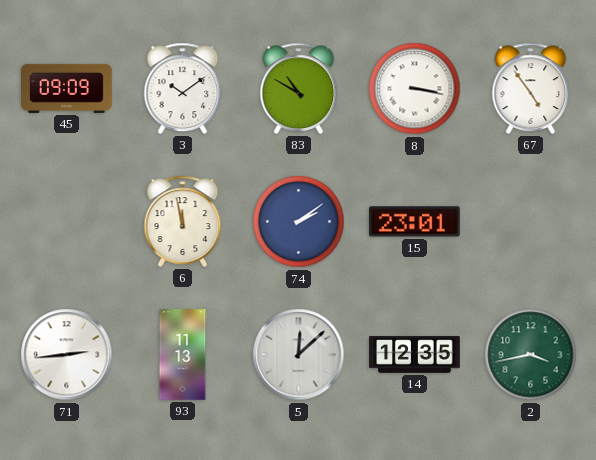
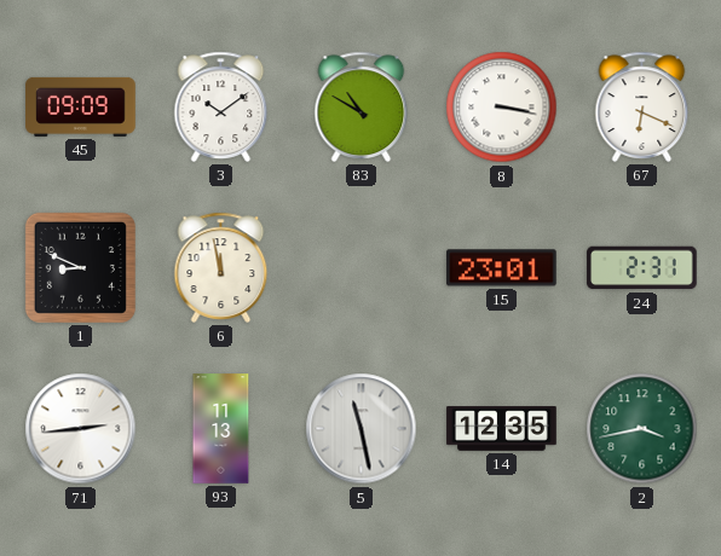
67: 4:54 -> 6:19
1: none -> 8:49
74: 2:09 -> none
24: none -> 2:31
5: 12:08 -> 11:28
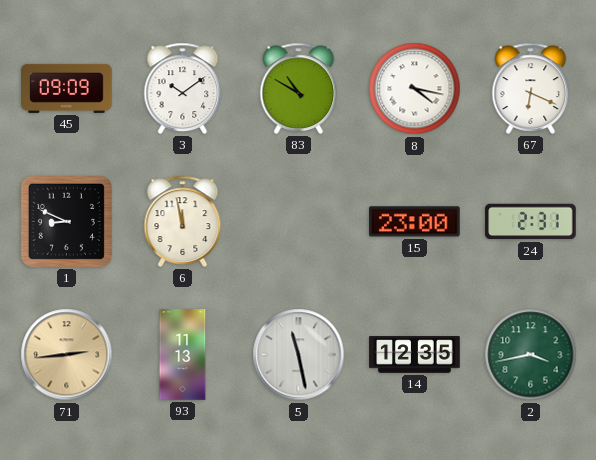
8: 3:17 -> 4:17
15: 23:01 -> 23:00
71 dial: white -> champagne
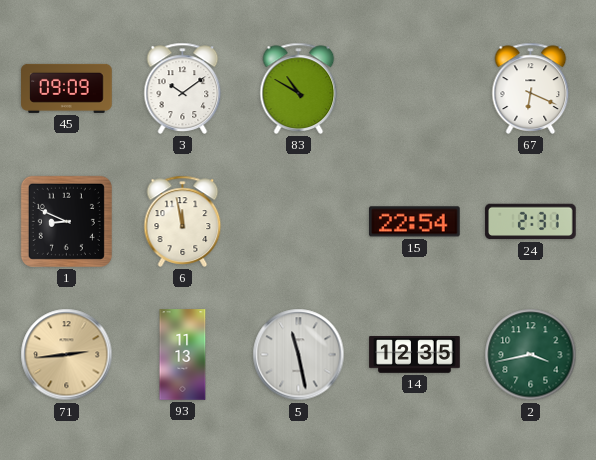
8: 4:17 -> none
15: 23:00 -> 22:54
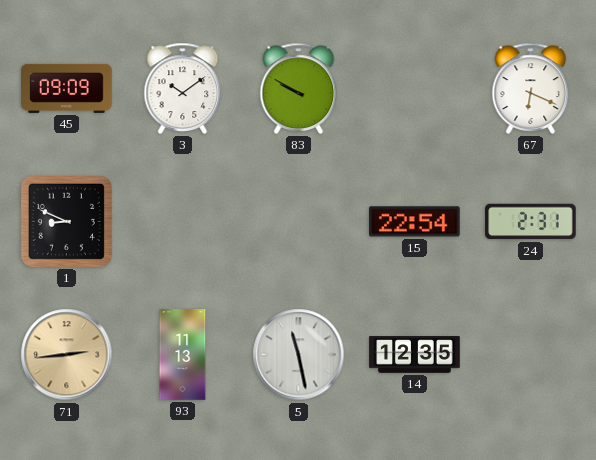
83: 10:50 -> 9:50
6: 11:58 -> none
2: 3:43 -> none
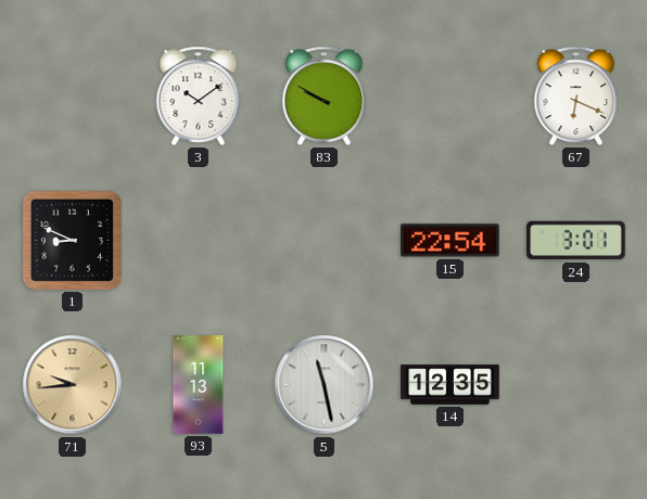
45: 09:09 -> none
24: 2:31 -> 3:01
71: 2:44 -> 9:44
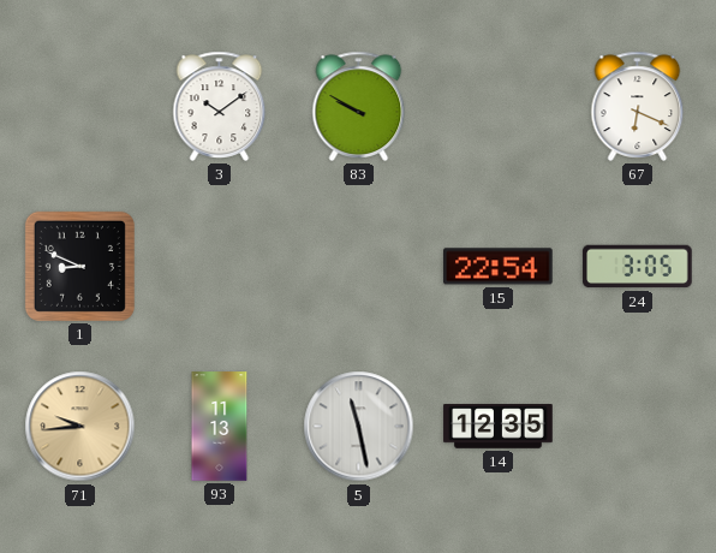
24: 3:01 -> 3:05
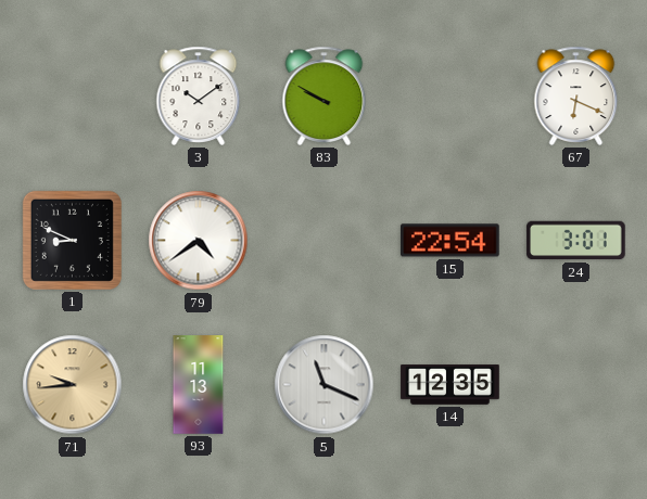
79: none -> 4:39
24: 3:05 -> 3:01
5: 11:28 -> 11:19
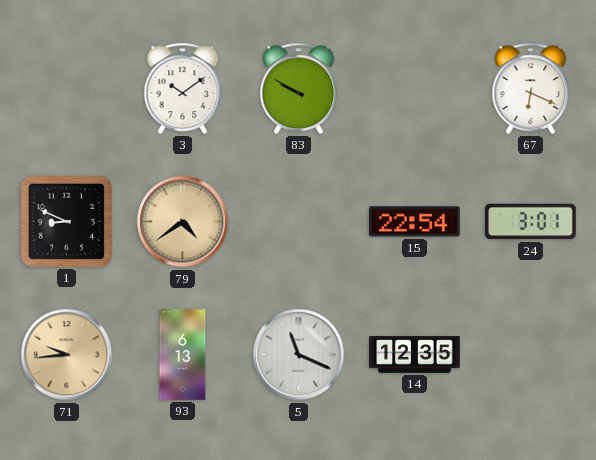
79 dial: white -> champagne
93: 11:13 -> 6:13
